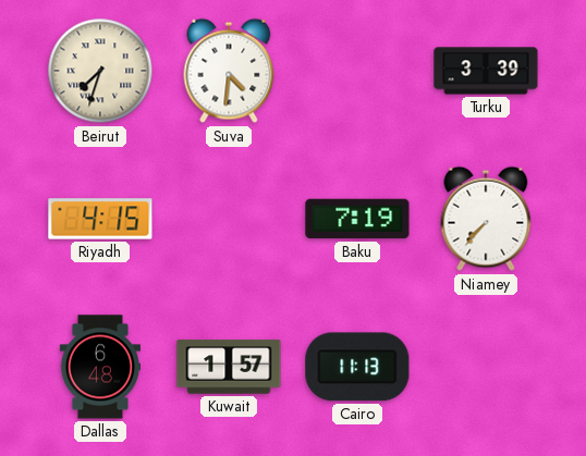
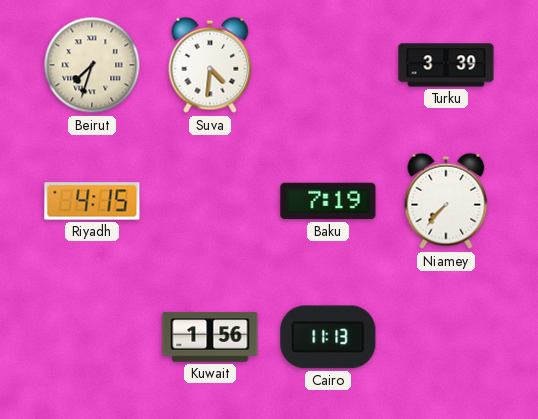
Dallas: 6:48 -> none
Kuwait: 1:57 -> 1:56
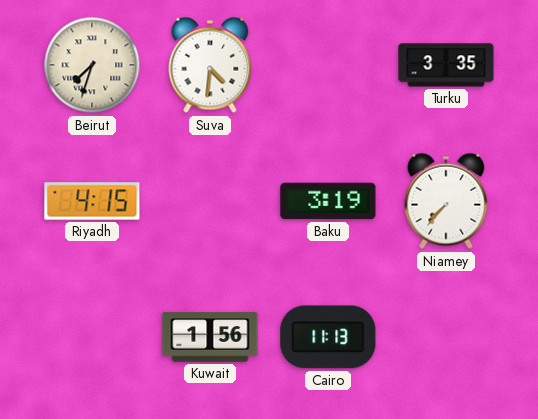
Turku: 3:39 -> 3:35
Baku: 7:19 -> 3:19
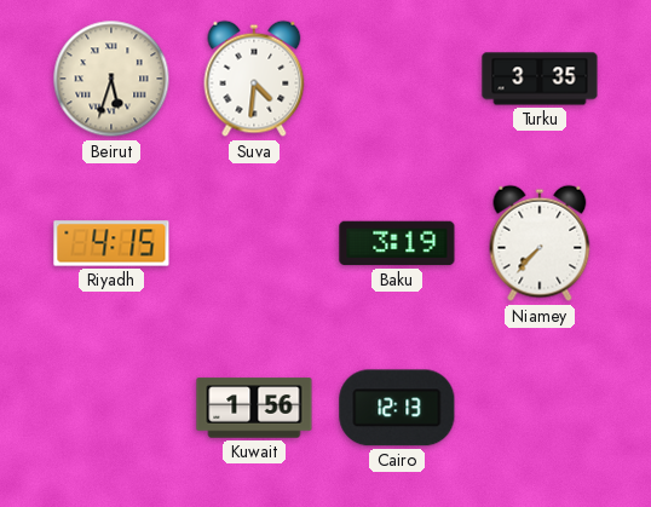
Beirut: 7:33 -> 5:33
Cairo: 11:13 -> 12:13
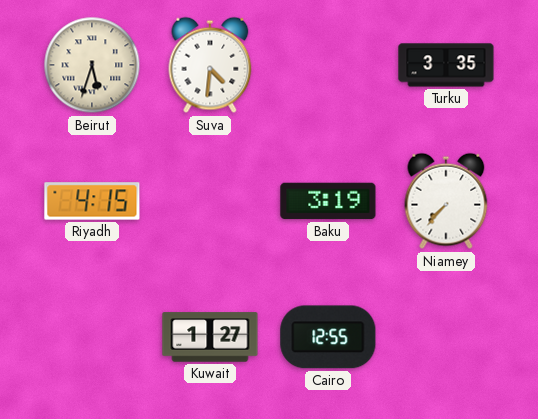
Kuwait: 1:56 -> 1:27
Cairo: 12:13 -> 12:55
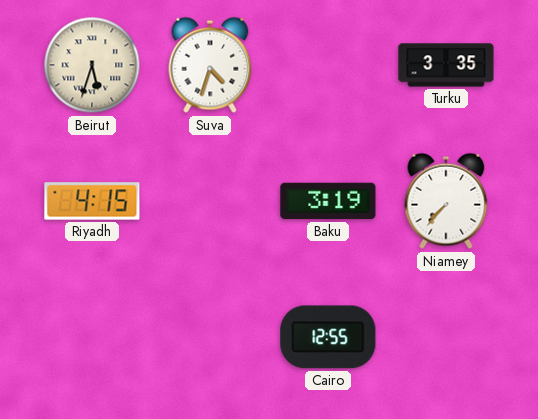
Suva: 4:31 -> 4:33
Kuwait: 1:27 -> none
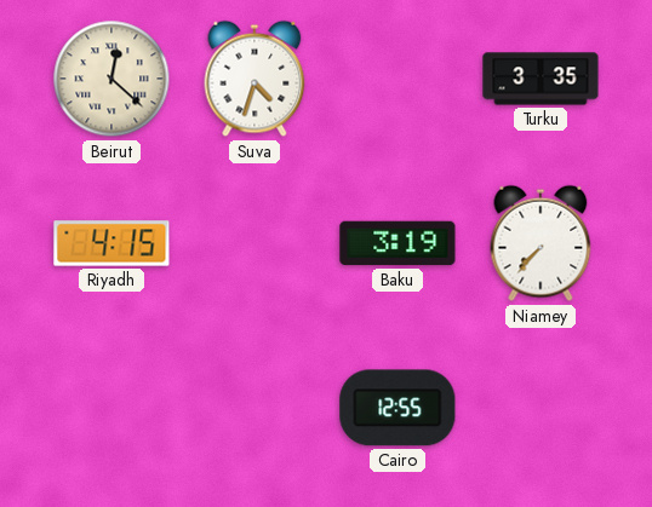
Beirut: 5:33 -> 12:22
